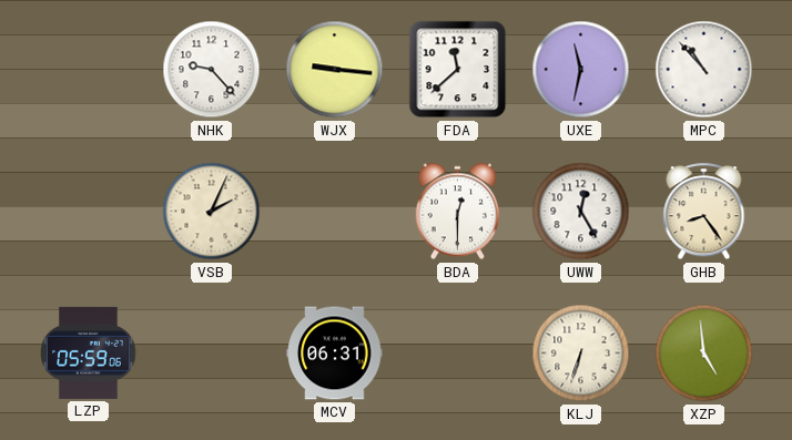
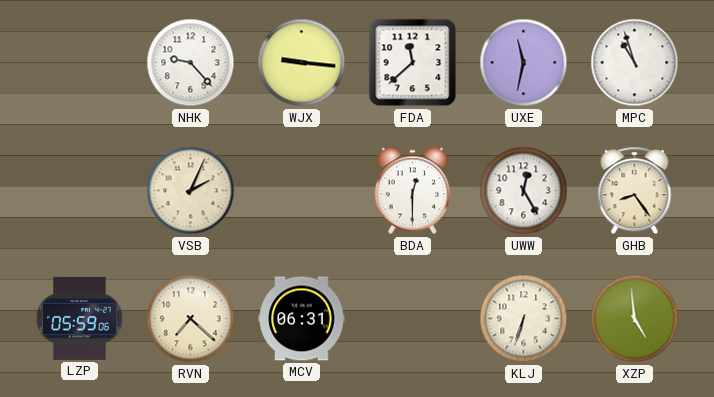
MPC: 10:53 -> 10:57
RVN: none -> 7:22
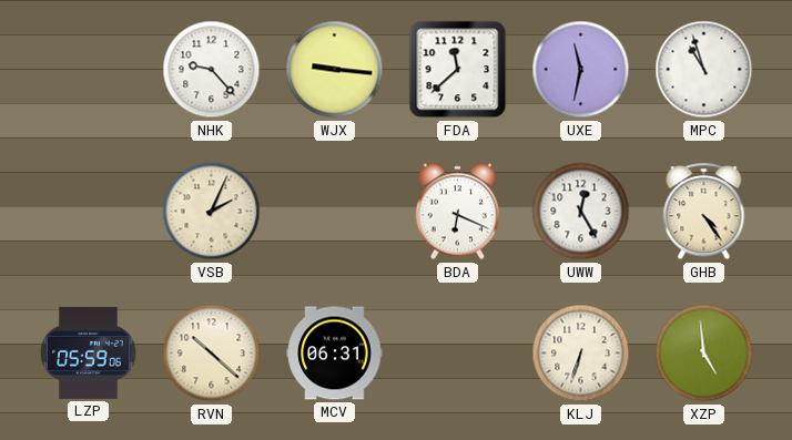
BDA: 12:30 -> 6:19
GHB: 8:24 -> 4:24
RVN: 7:22 -> 10:22
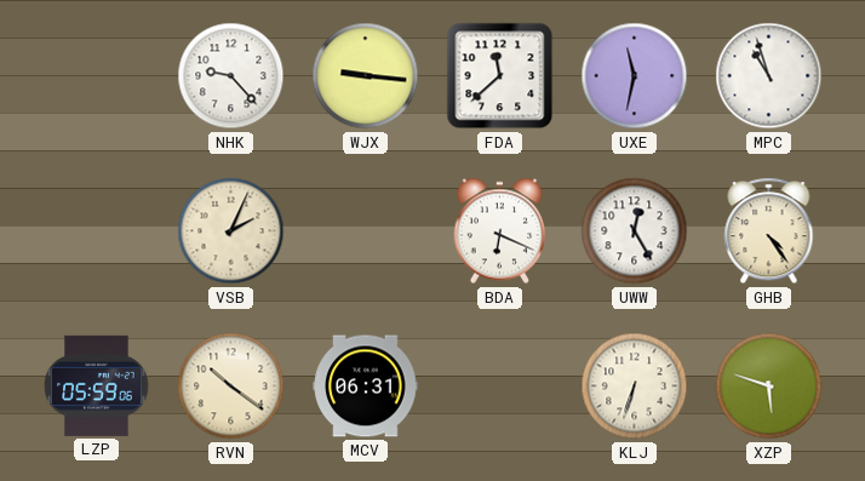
RVN: 10:22 -> 10:21
XZP: 4:59 -> 5:48
